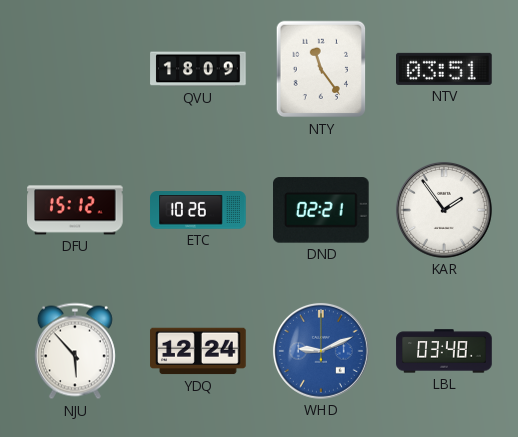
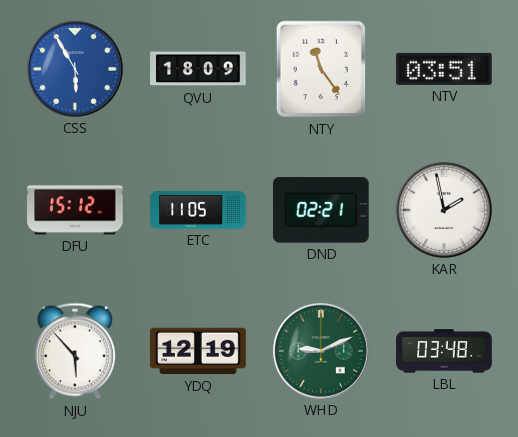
CSS: none -> 5:55
ETC: 10:26 -> 11:05
KAR: 1:54 -> 1:58
YDQ: 12:24 -> 12:19
WHD dial: blue -> green
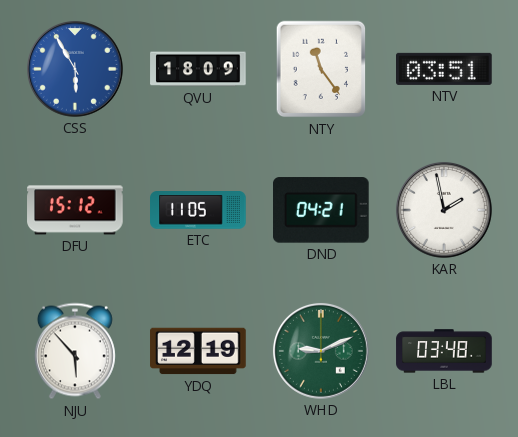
DND: 02:21 -> 04:21
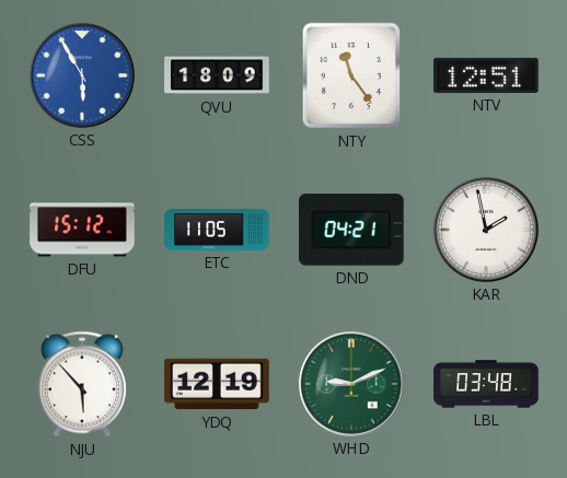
NTV: 03:51 -> 12:51
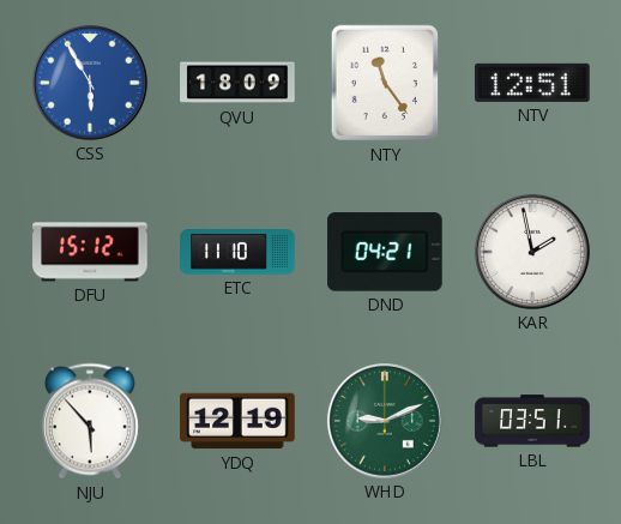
ETC: 11:05 -> 11:10
LBL: 03:48 -> 03:51
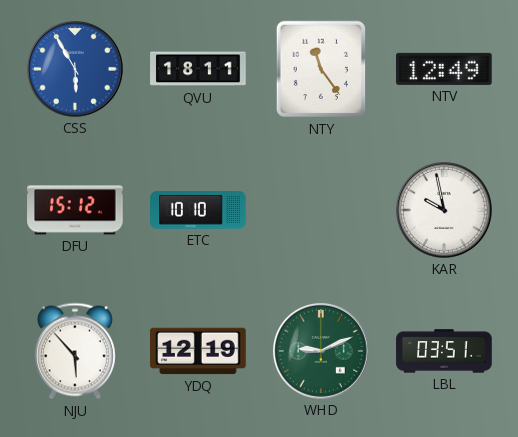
QVU: 18:09 -> 18:11
NTV: 12:51 -> 12:49
ETC: 11:10 -> 10:10
DND: 04:21 -> none
KAR: 1:58 -> 9:58
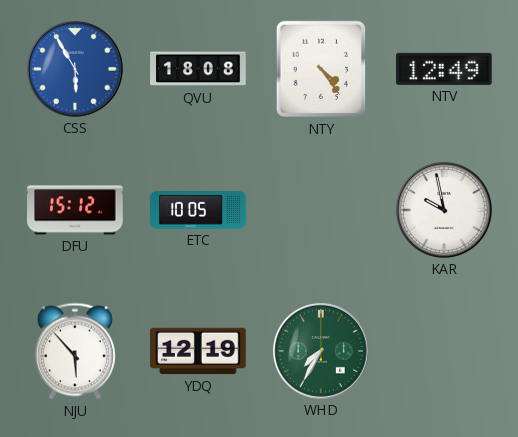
QVU: 18:11 -> 18:08
NTY: 11:24 -> 4:24
ETC: 10:10 -> 10:05
WHD: 9:11 -> 7:35
LBL: 03:51 -> none
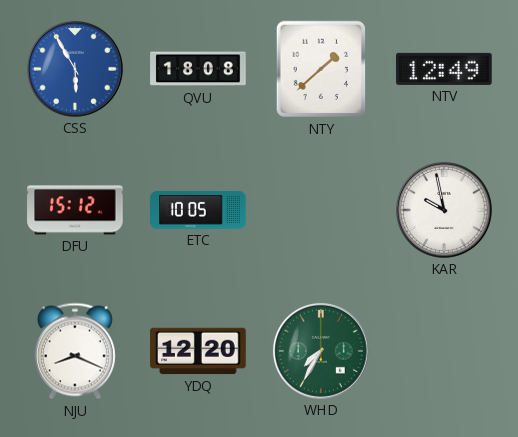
NTY: 4:24 -> 1:38
NJU: 5:53 -> 8:19
YDQ: 12:19 -> 12:20
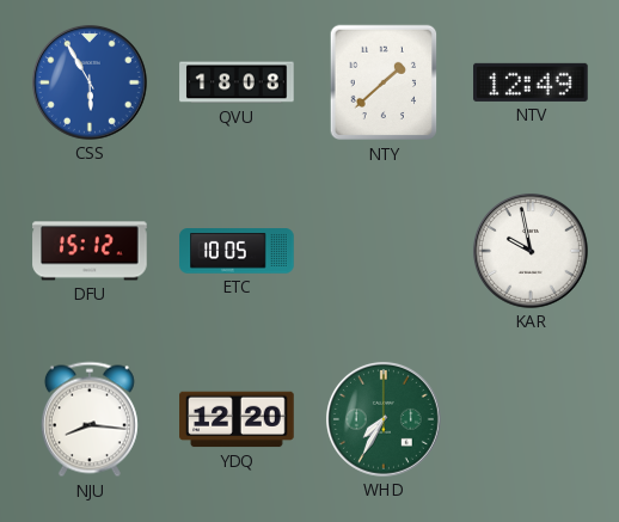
NJU: 8:19 -> 8:16
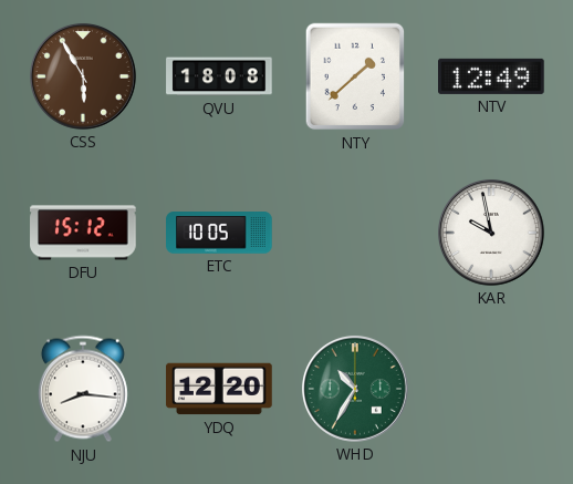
CSS dial: blue -> brown
WHD: 7:35 -> 10:35
